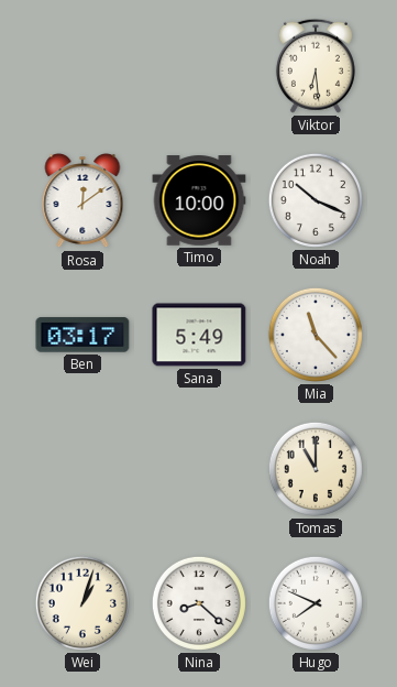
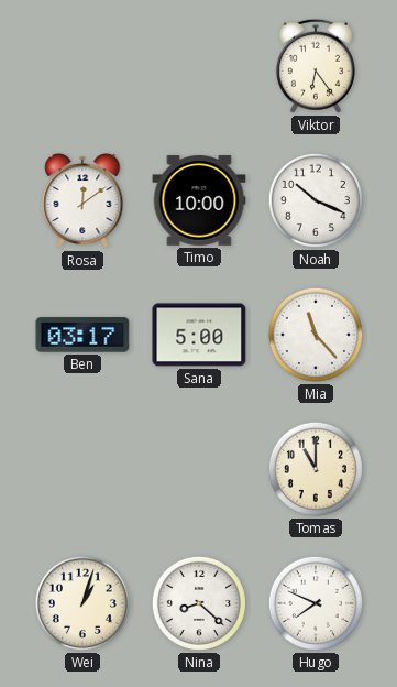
Viktor: 6:29 -> 6:24
Sana: 5:49 -> 5:00
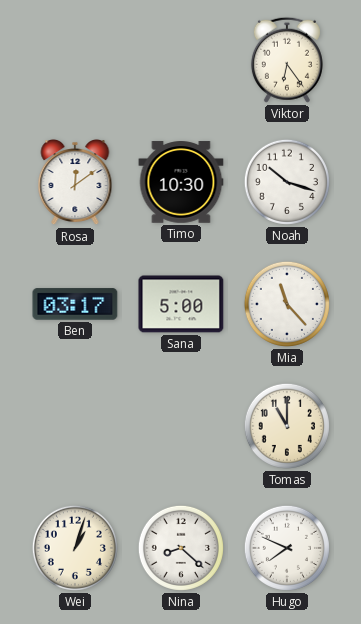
Timo: 10:00 -> 10:30
Noah: 10:19 -> 10:18
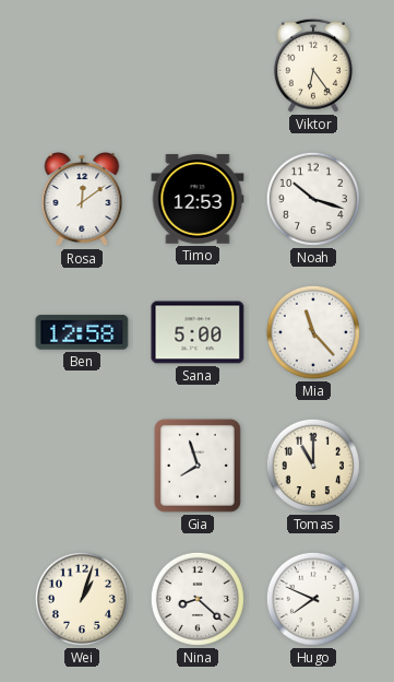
Timo: 10:30 -> 12:53
Ben: 03:17 -> 12:58
Gia: none -> 7:57
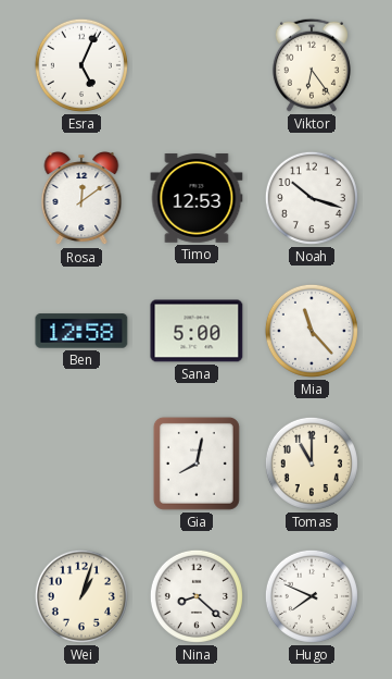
Esra: none -> 5:04
Gia: 7:57 -> 8:02
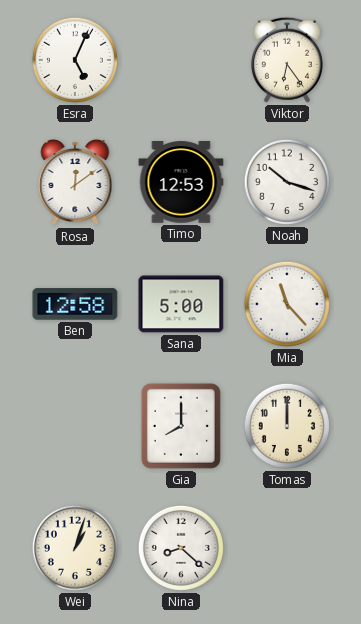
Gia: 8:02 -> 8:00
Tomas: 11:00 -> 12:00
Hugo: 7:49 -> none
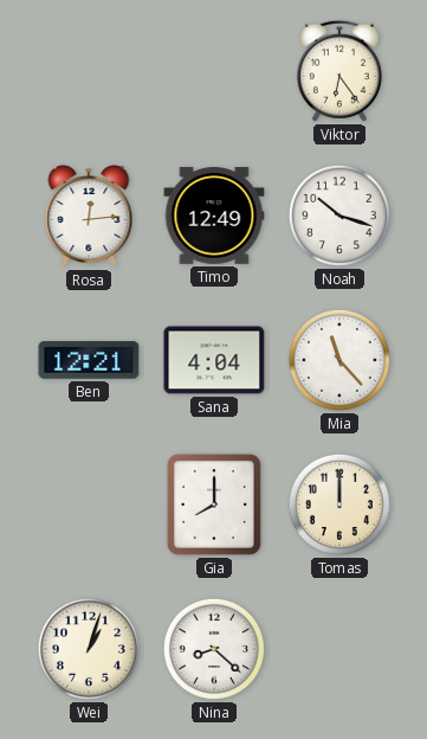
Esra: 5:04 -> none
Rosa: 12:09 -> 12:14
Timo: 12:53 -> 12:49
Ben: 12:58 -> 12:21
Sana: 5:00 -> 4:04
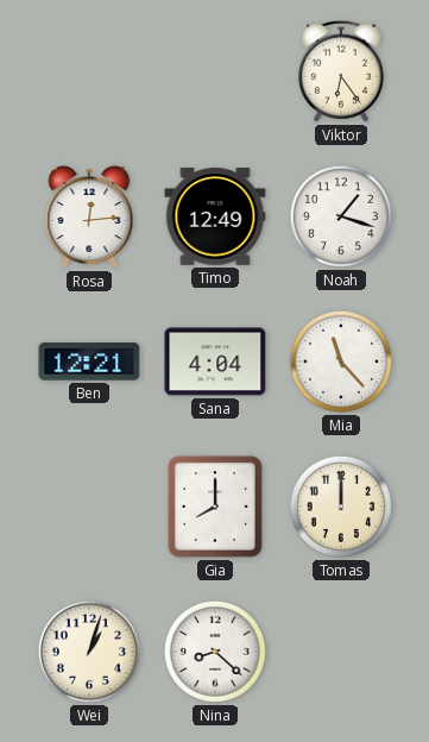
Noah: 10:18 -> 1:18
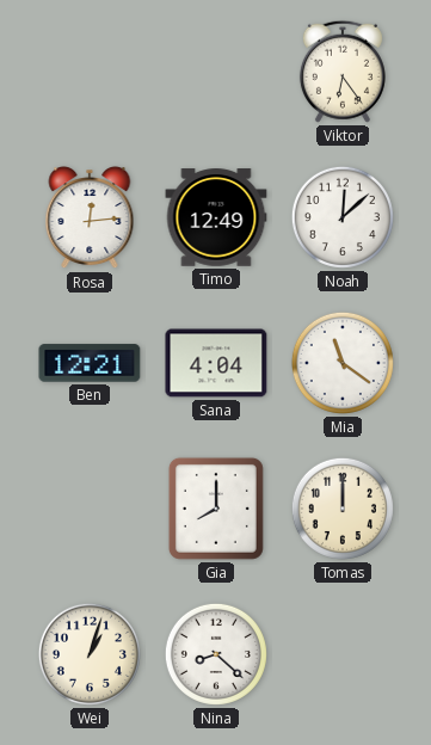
Noah: 1:18 -> 12:08
Mia: 11:23 -> 11:21
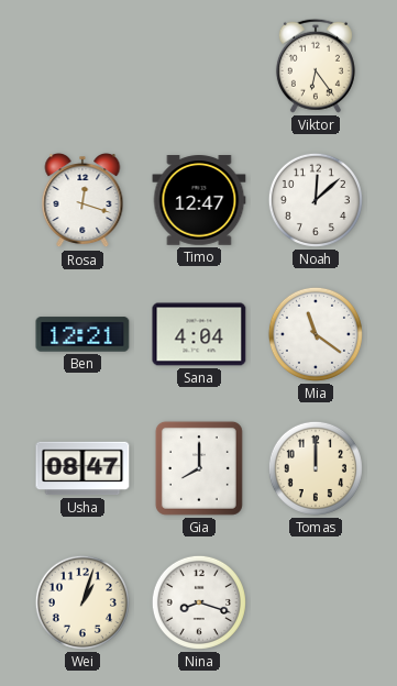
Rosa: 12:14 -> 12:18
Timo: 12:49 -> 12:47
Usha: none -> 08:47
Nina: 8:22 -> 8:18
